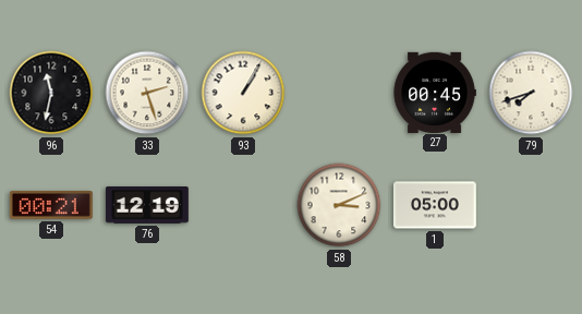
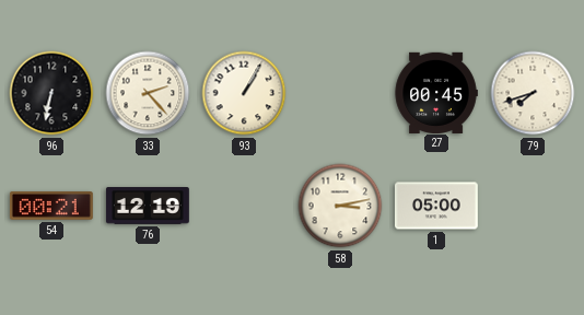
96: 11:32 -> 6:32
33: 2:27 -> 2:23
58: 3:11 -> 3:13
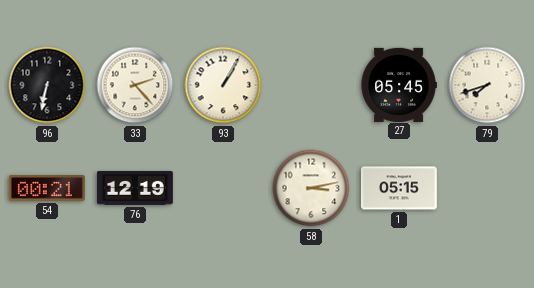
27: 00:45 -> 05:45
1: 05:00 -> 05:15
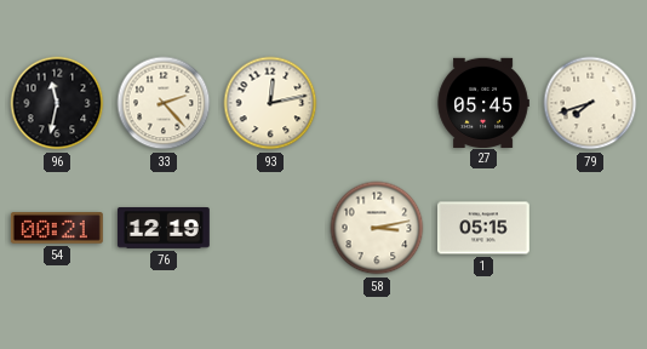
96: 6:32 -> 11:32
93: 1:05 -> 12:13
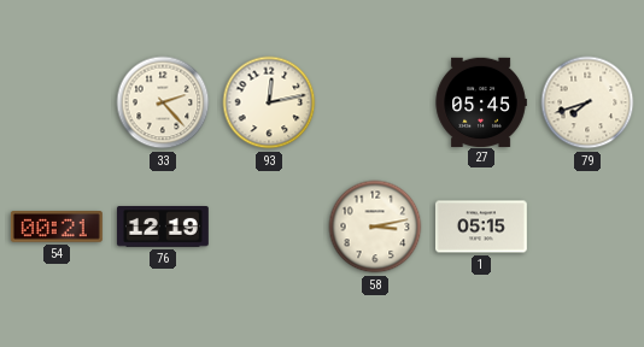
96: 11:32 -> none
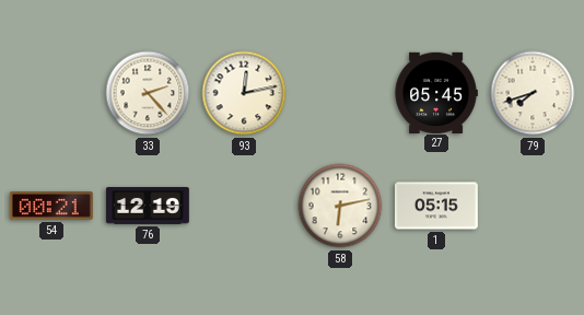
58: 3:13 -> 6:13
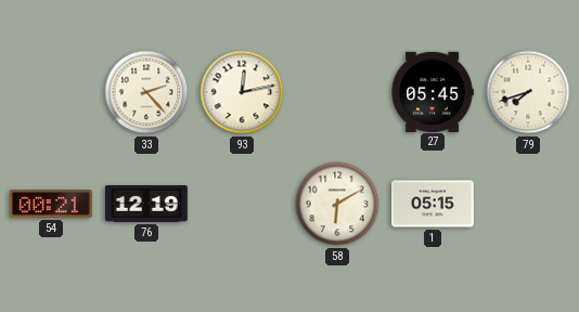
58: 6:13 -> 6:10
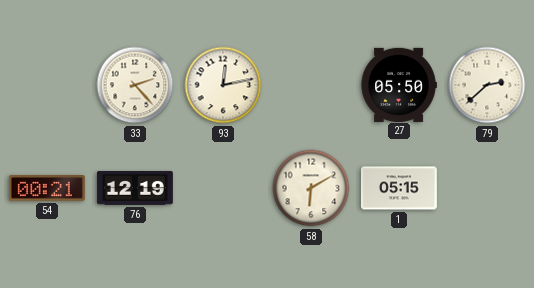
27: 05:45 -> 05:50
79: 7:42 -> 2:38
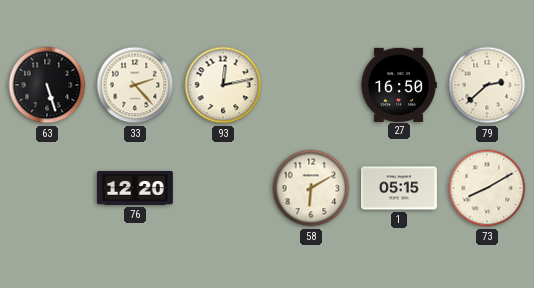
63: none -> 5:27
27: 05:50 -> 16:50
54: 00:21 -> none
76: 12:19 -> 12:20
73: none -> 8:10
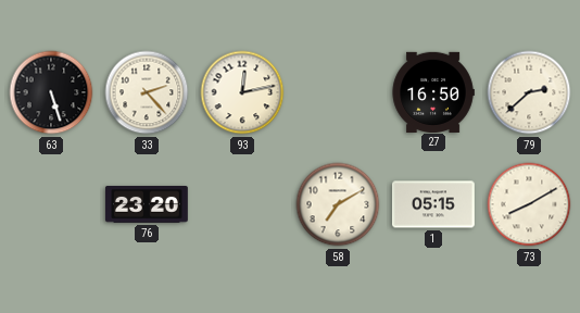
76: 12:20 -> 23:20
58: 6:10 -> 7:10
